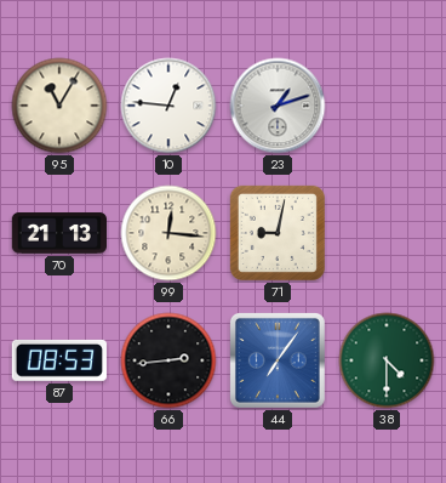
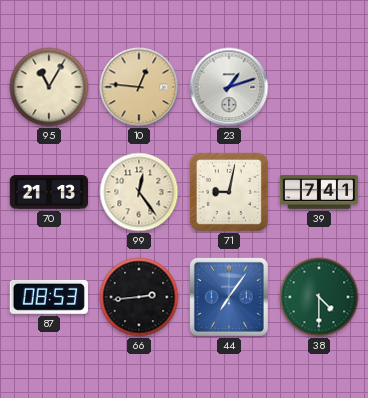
10 dial: white -> champagne
99: 12:16 -> 12:24
39: none -> 7:41
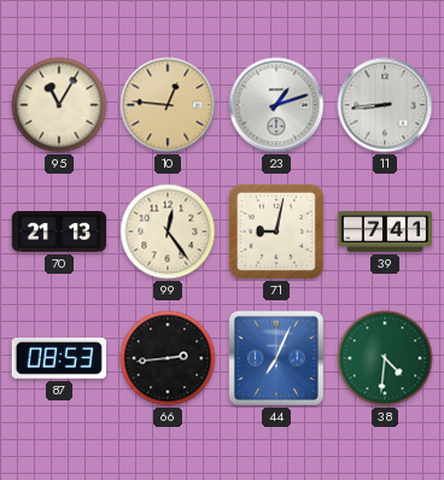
11: none -> 8:44
44: 7:06 -> 7:04
38: 4:30 -> 4:31
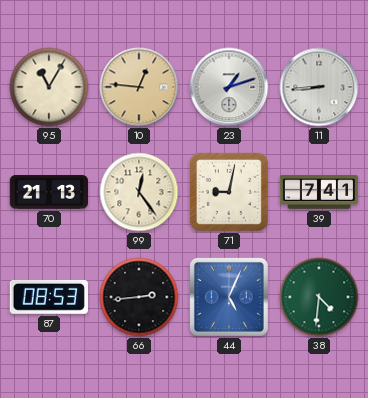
44: 7:04 -> 5:04
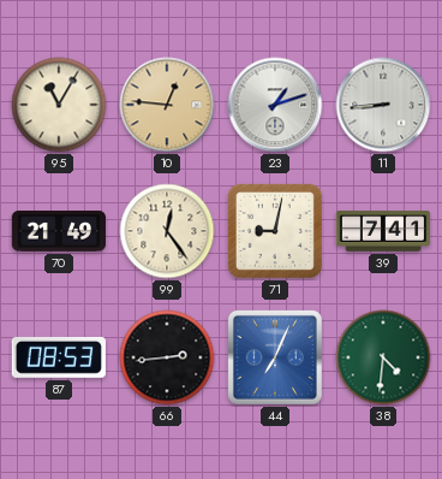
70: 21:13 -> 21:49
44: 5:04 -> 7:04
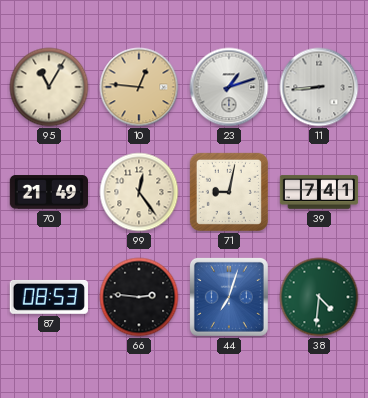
66: 2:44 -> 2:46
44: 7:04 -> 7:03
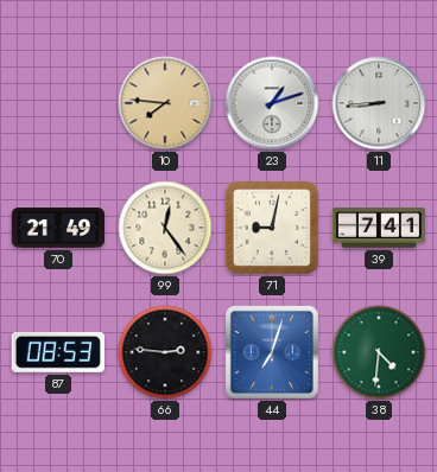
95: 11:05 -> none
10: 12:46 -> 7:46
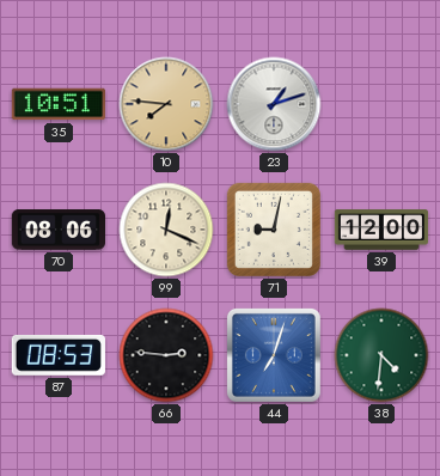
35: none -> 10:51
11: 8:44 -> none
70: 21:49 -> 08:06
99: 12:24 -> 12:19
39: 7:41 -> 12:00
